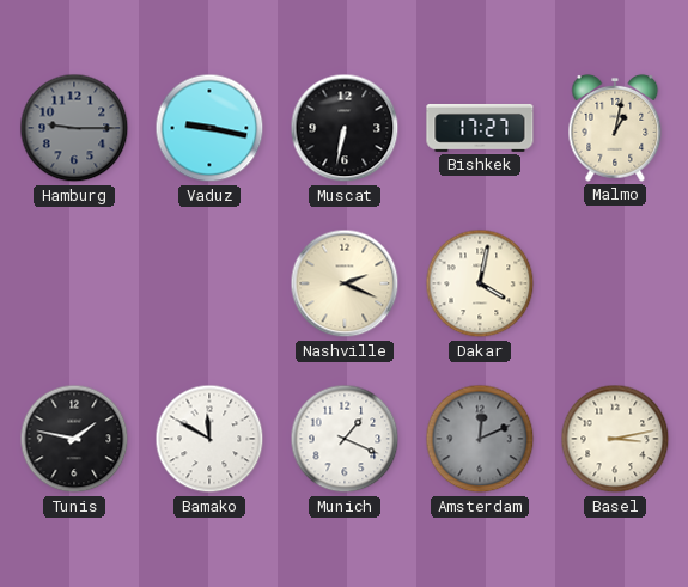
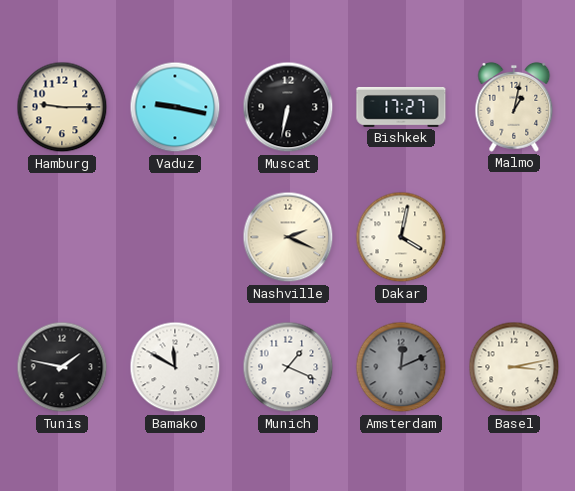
Hamburg dial: grey -> cream
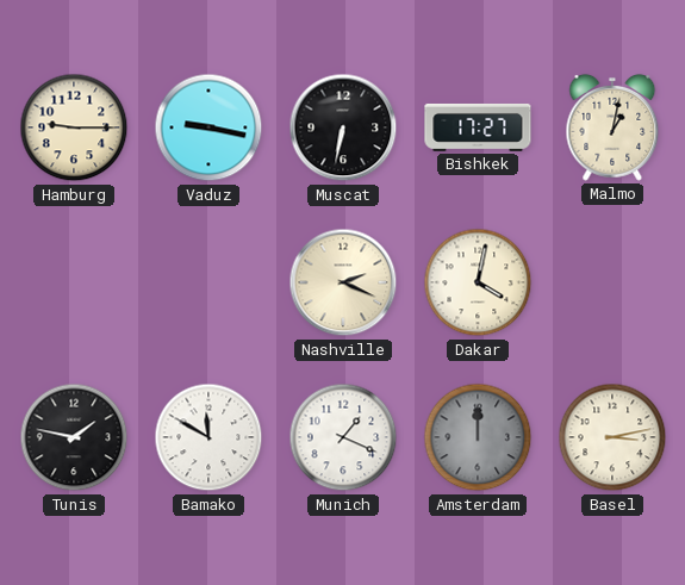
Amsterdam: 12:11 -> 12:00
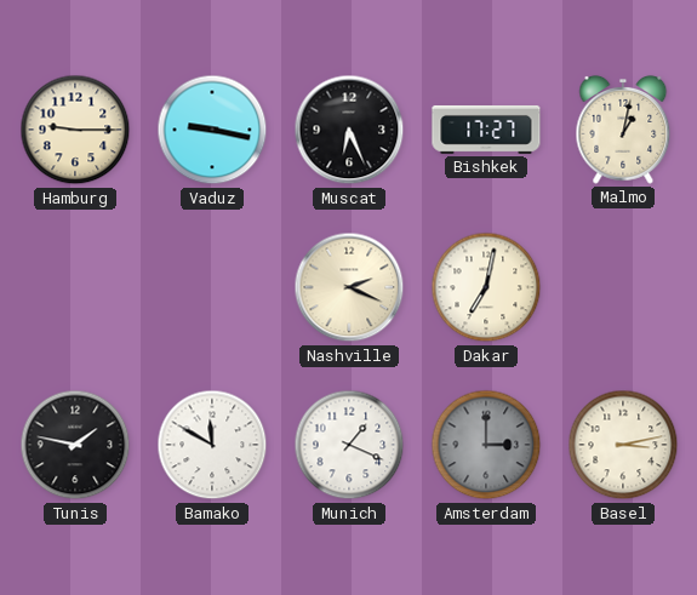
Muscat: 6:32 -> 6:26
Dakar: 4:02 -> 7:02
Amsterdam: 12:00 -> 3:00
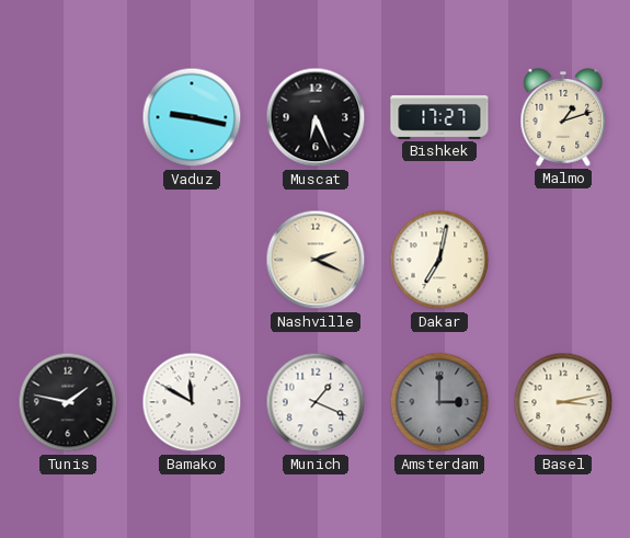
Hamburg: 9:15 -> none
Malmo: 1:02 -> 1:12
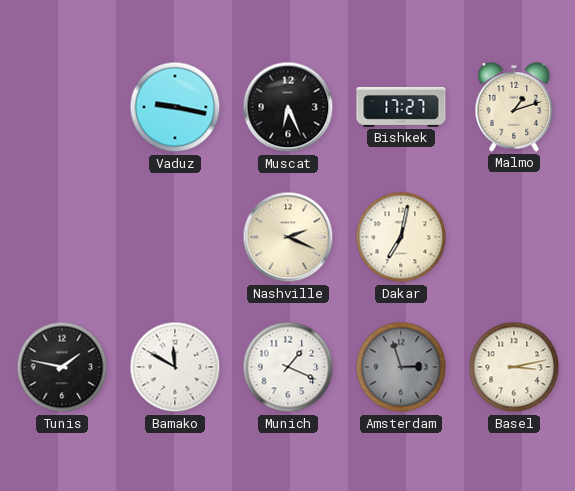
Amsterdam: 3:00 -> 2:57
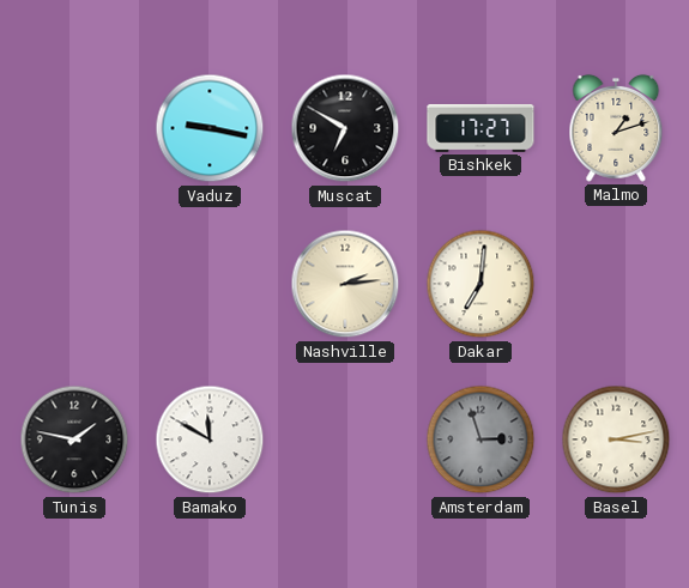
Muscat: 6:26 -> 6:50
Nashville: 2:19 -> 2:14
Dakar: 7:02 -> 7:01
Munich: 1:19 -> none
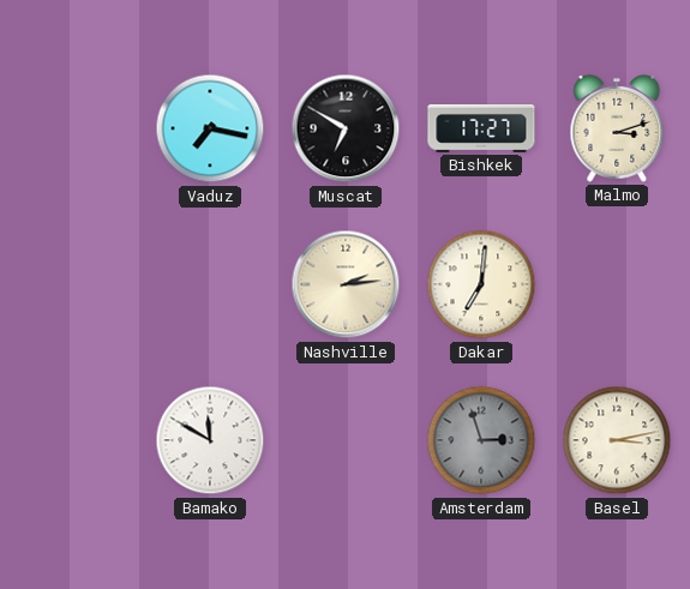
Vaduz: 9:17 -> 7:17
Malmo: 1:12 -> 3:12
Tunis: 1:47 -> none
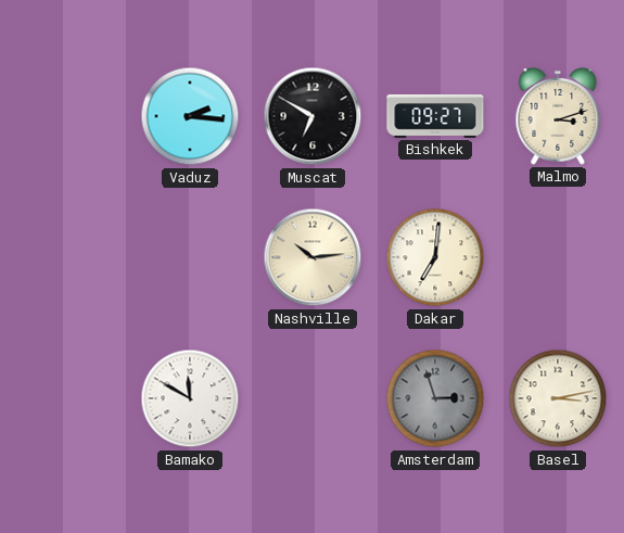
Vaduz: 7:17 -> 2:16
Bishkek: 17:27 -> 09:27
Nashville: 2:14 -> 10:14
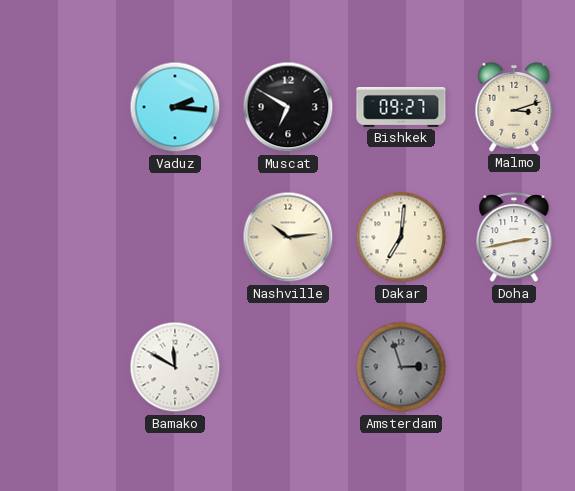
Doha: none -> 2:43
Basel: 3:13 -> none
